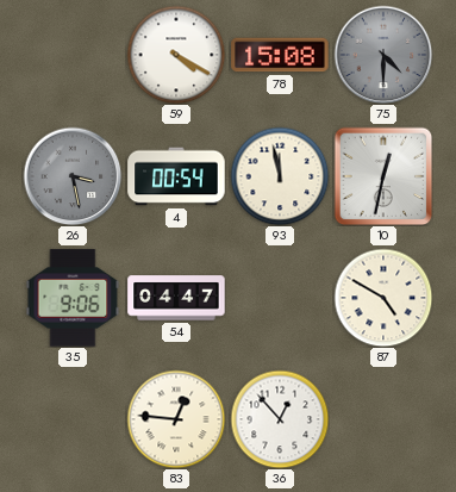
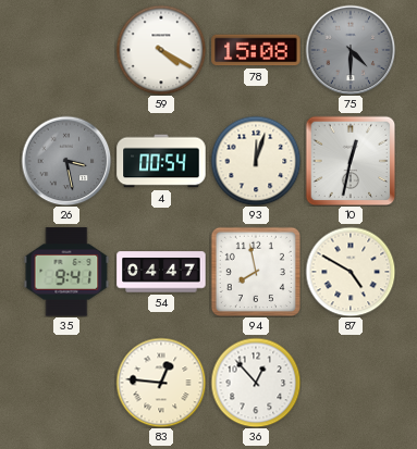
93: 11:58 -> 12:03
35: 9:06 -> 9:41
94: none -> 7:58
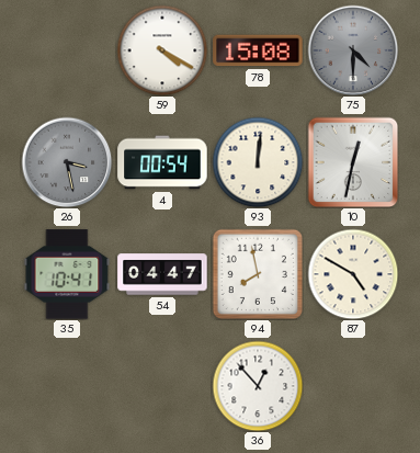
93: 12:03 -> 12:01
35: 9:41 -> 10:41
83: 12:46 -> none
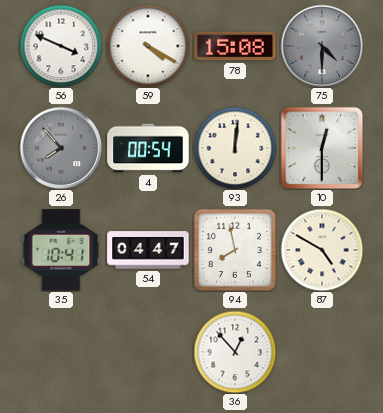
56: none -> 3:49
26: 3:28 -> 7:53
10: 12:32 -> 12:30
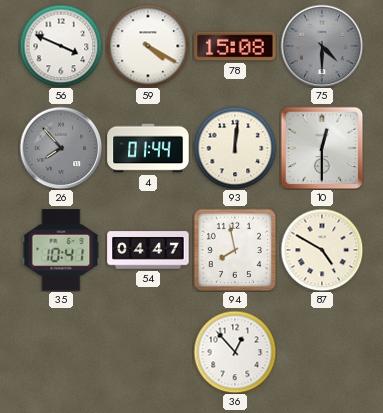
4: 00:54 -> 01:44
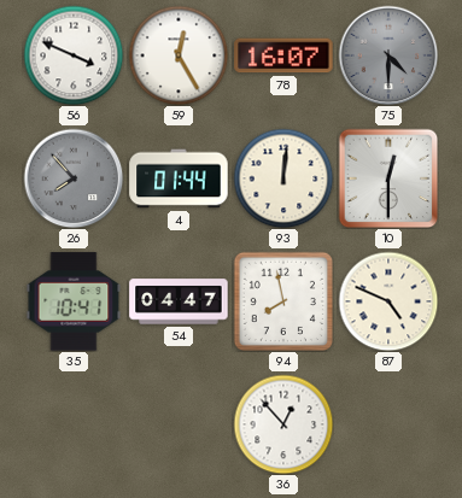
59: 4:20 -> 12:25
78: 15:08 -> 16:07
87: 4:50 -> 4:49
